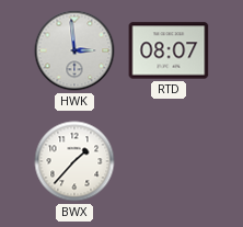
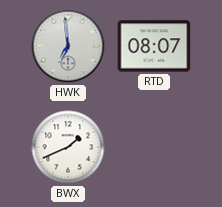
HWK: 2:59 -> 6:59
BWX: 1:37 -> 1:41
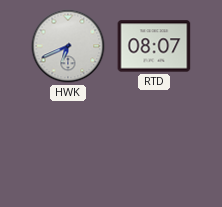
HWK: 6:59 -> 6:41
BWX: 1:41 -> none
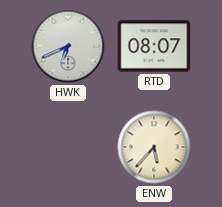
ENW: none -> 5:37
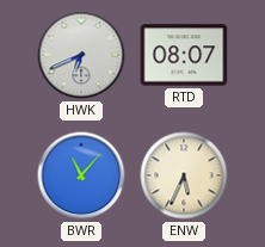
BWR: none -> 11:07
ENW: 5:37 -> 5:34
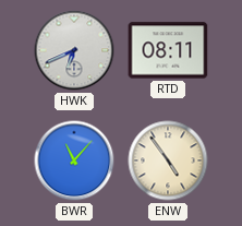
RTD: 08:07 -> 08:11
ENW: 5:34 -> 4:54
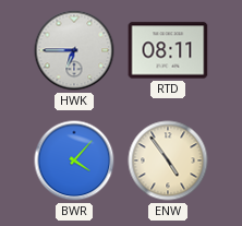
HWK: 6:41 -> 6:45
BWR: 11:07 -> 4:07
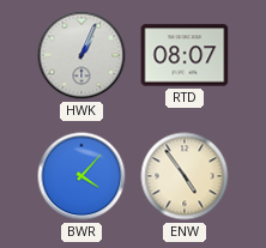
HWK: 6:45 -> 1:04
RTD: 08:11 -> 08:07
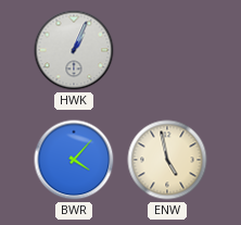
RTD: 08:07 -> none
ENW: 4:54 -> 4:58
